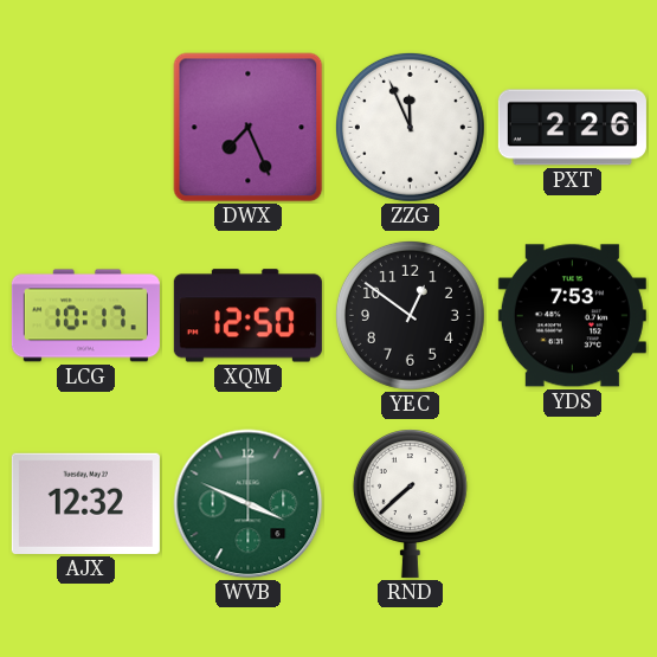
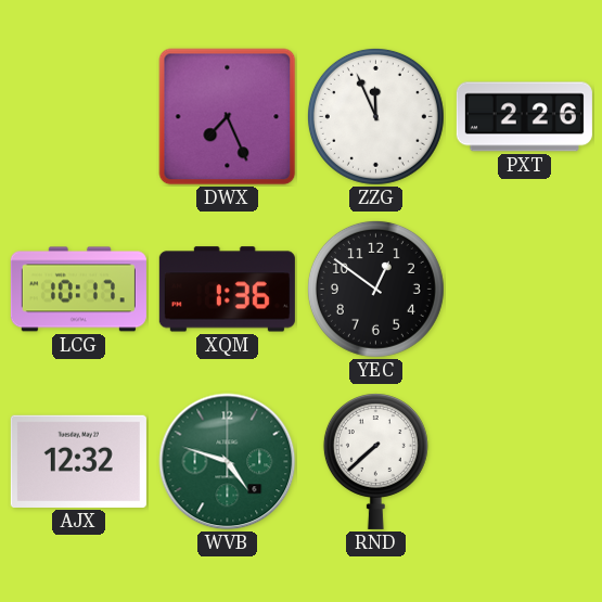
XQM: 12:50 -> 1:36
YDS: 7:53 -> none
WVB: 3:49 -> 4:48
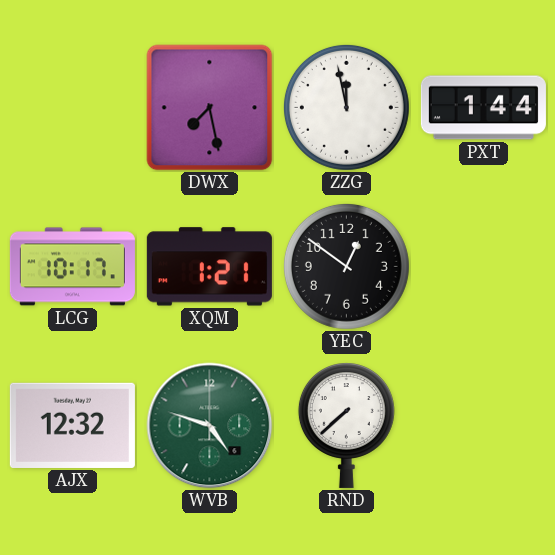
DWX: 7:26 -> 7:28
ZZG: 11:56 -> 11:58
PXT: 2:26 -> 1:44
XQM: 1:36 -> 1:21
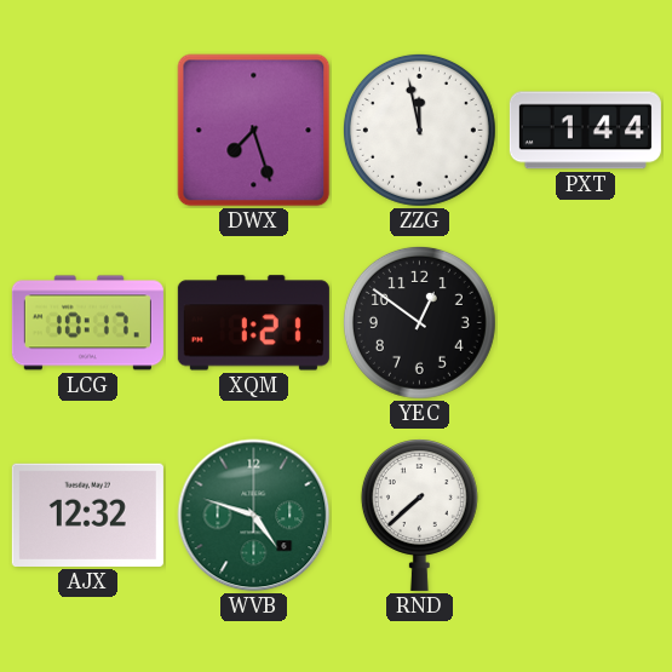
DWX: 7:28 -> 7:27
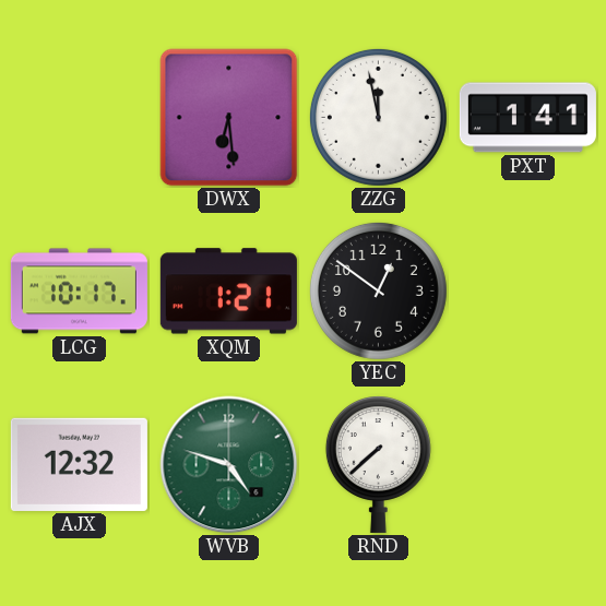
DWX: 7:27 -> 6:29
PXT: 1:44 -> 1:41
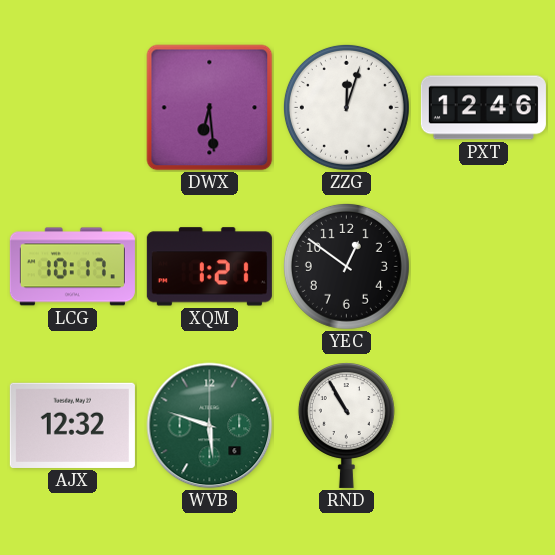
ZZG: 11:58 -> 12:03
PXT: 1:41 -> 12:46
WVB: 4:48 -> 5:48
RND: 7:38 -> 10:55
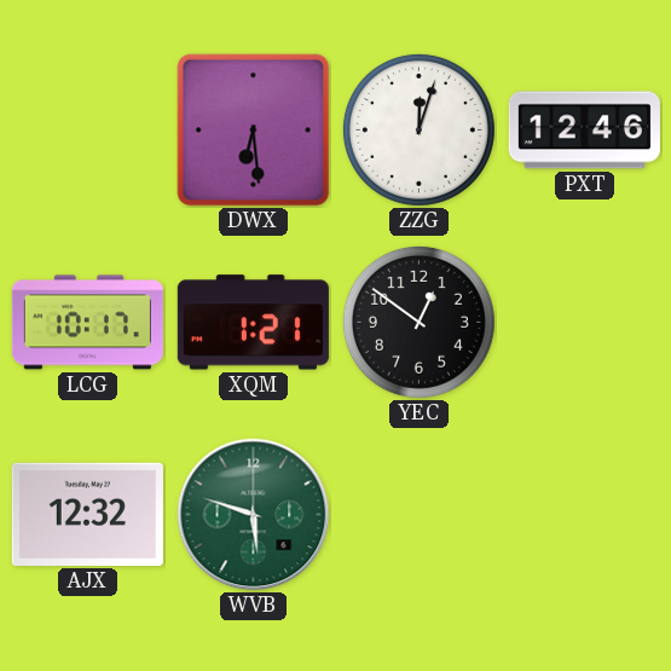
RND: 10:55 -> none
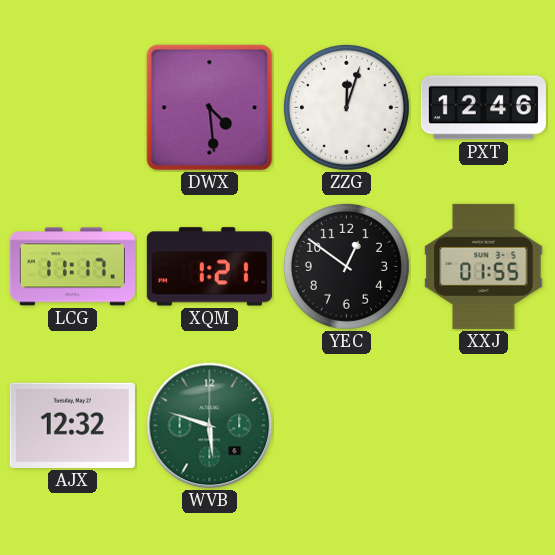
DWX: 6:29 -> 4:29
LCG: 10:17 -> 11:17
XXJ: none -> 01:55
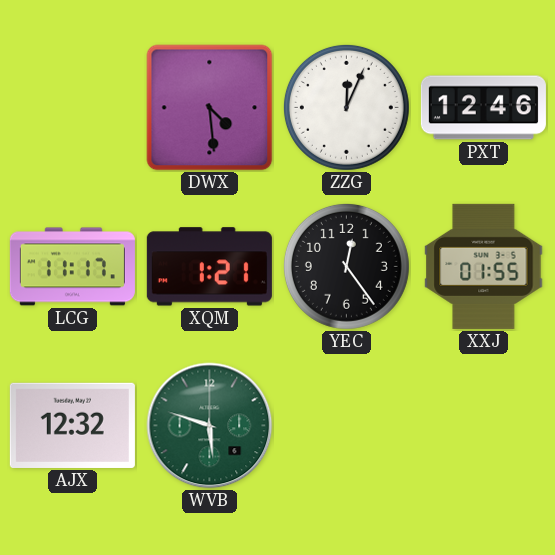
ZZG: 12:03 -> 12:04
YEC: 12:51 -> 12:24
